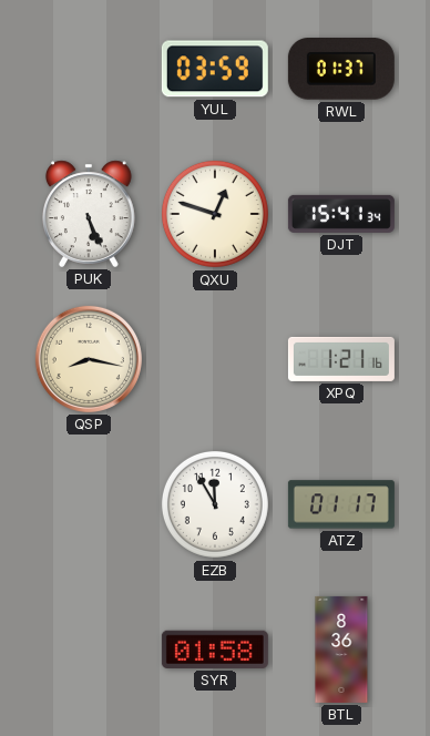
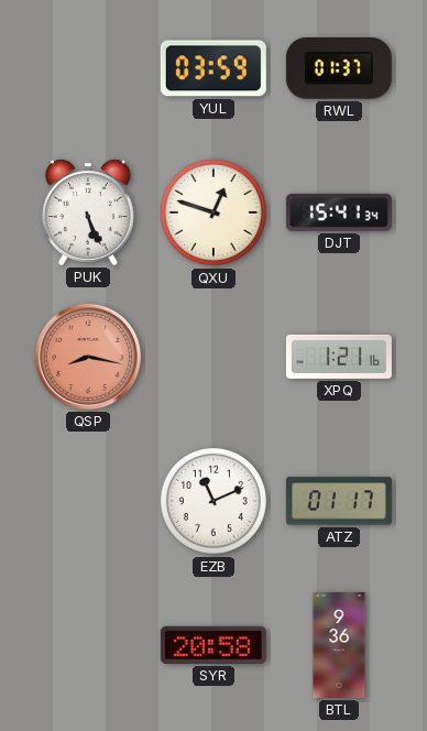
QSP dial: cream -> salmon
EZB: 11:55 -> 11:11
SYR: 01:58 -> 20:58
BTL: 8:36 -> 9:36
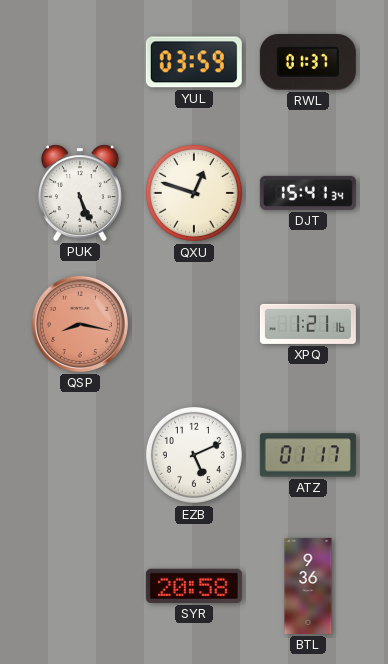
EZB: 11:11 -> 5:11
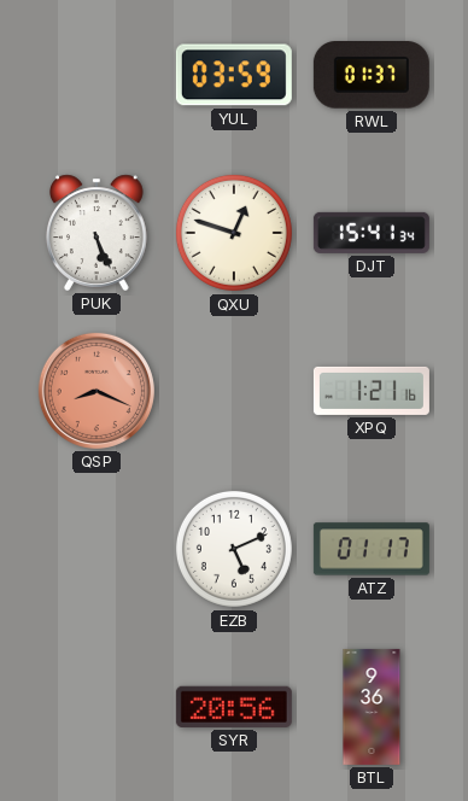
QSP: 8:17 -> 8:19
SYR: 20:58 -> 20:56
